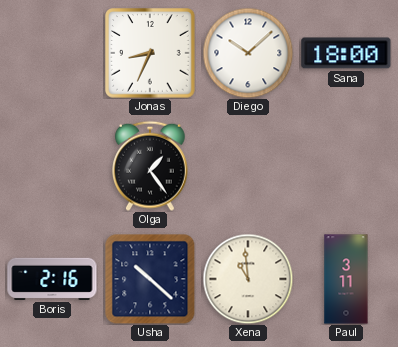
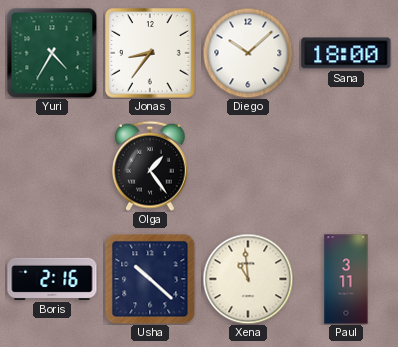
Yuri: none -> 4:35
Jonas: 8:34 -> 8:36
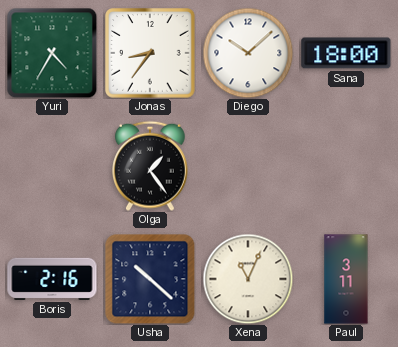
Xena: 10:59 -> 11:04
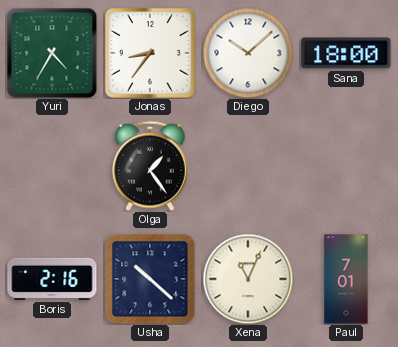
Paul: 3:11 -> 7:01
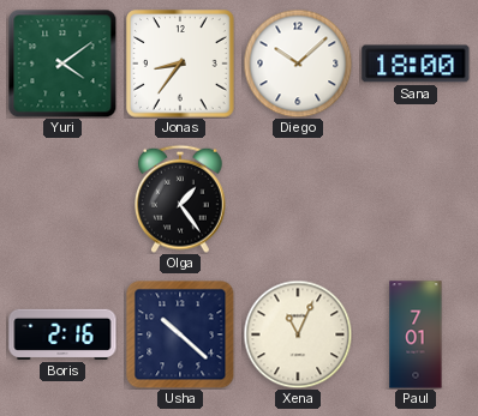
Yuri: 4:35 -> 4:09
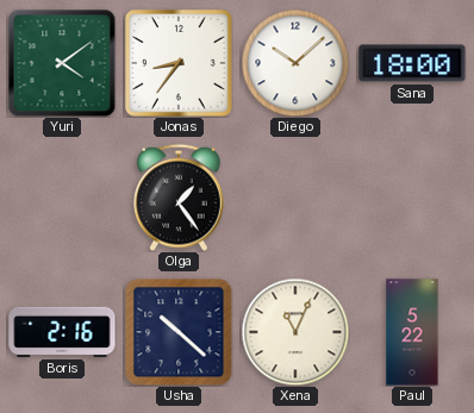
Paul: 7:01 -> 5:22
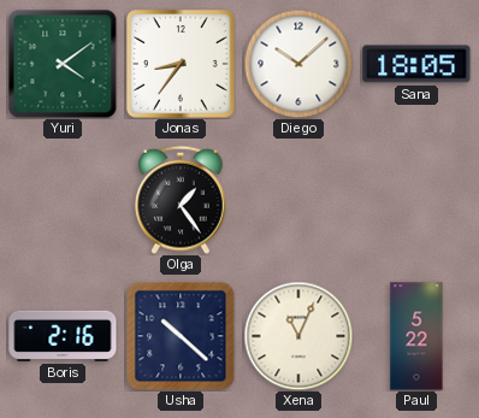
Sana: 18:00 -> 18:05
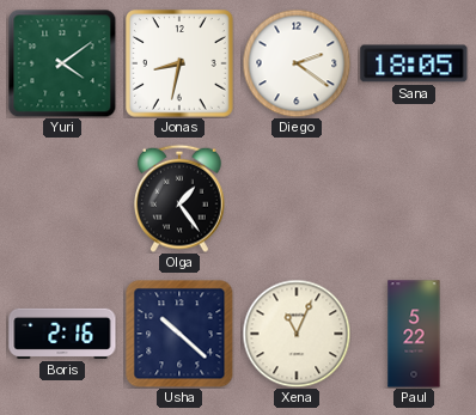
Jonas: 8:36 -> 8:32
Diego: 10:08 -> 2:21
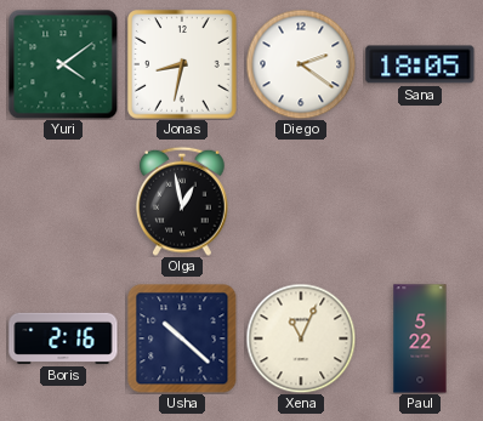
Olga: 1:24 -> 12:58
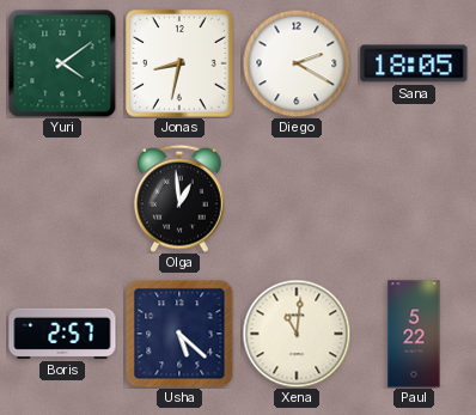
Diego: 2:21 -> 2:20
Olga: 12:58 -> 12:59
Boris: 2:16 -> 2:57
Usha: 10:22 -> 5:22
Xena: 11:04 -> 11:01
